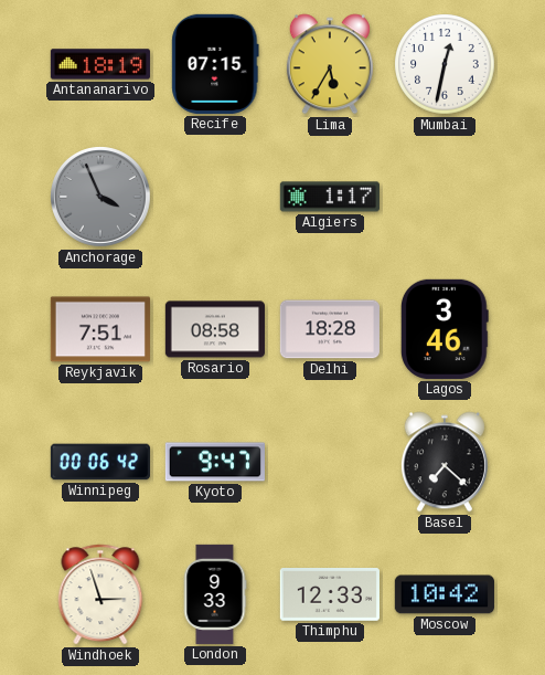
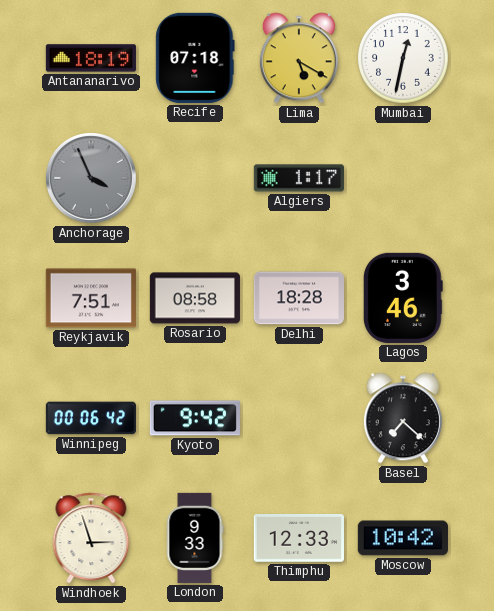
Recife: 07:15 -> 07:18
Lima: 5:35 -> 5:20
Kyoto: 9:47 -> 9:42
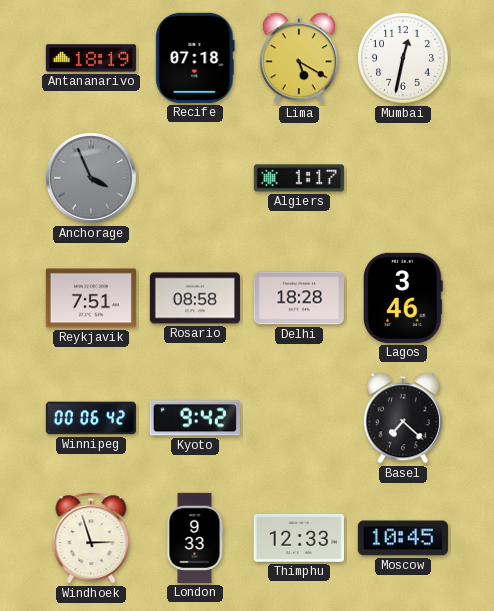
Moscow: 10:42 -> 10:45
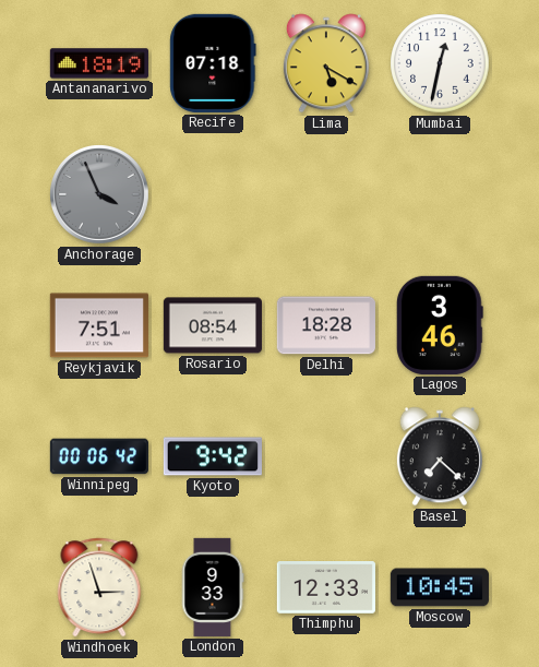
Algiers: 1:17 -> none
Rosario: 08:58 -> 08:54
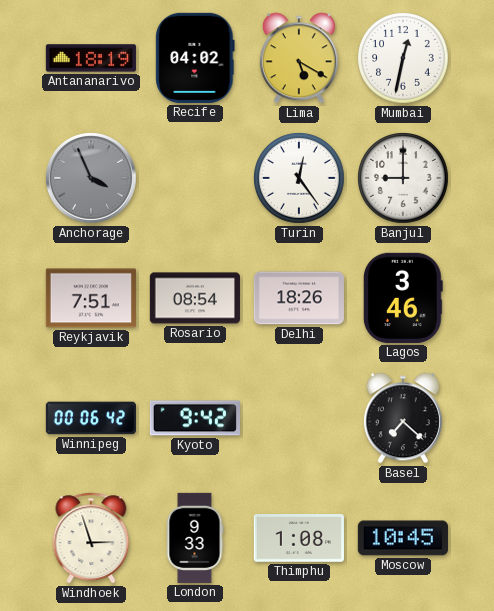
Recife: 07:18 -> 04:02
Turin: none -> 12:24
Banjul: none -> 9:00
Delhi: 18:28 -> 18:26
Thimphu: 12:33 -> 1:08
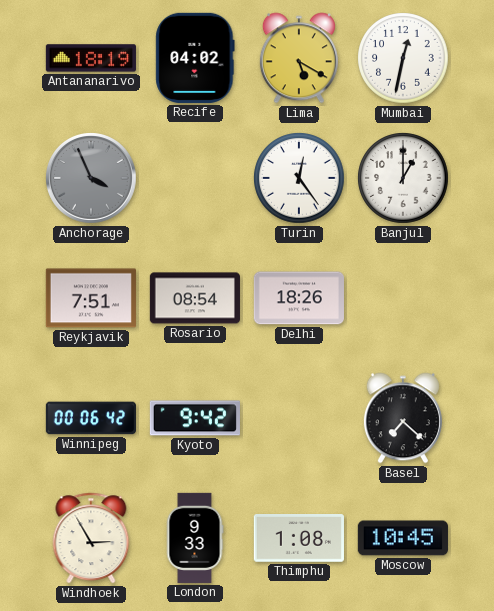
Banjul: 9:00 -> 1:00
Lagos: 3:46 -> none
Windhoek: 2:57 -> 2:55
